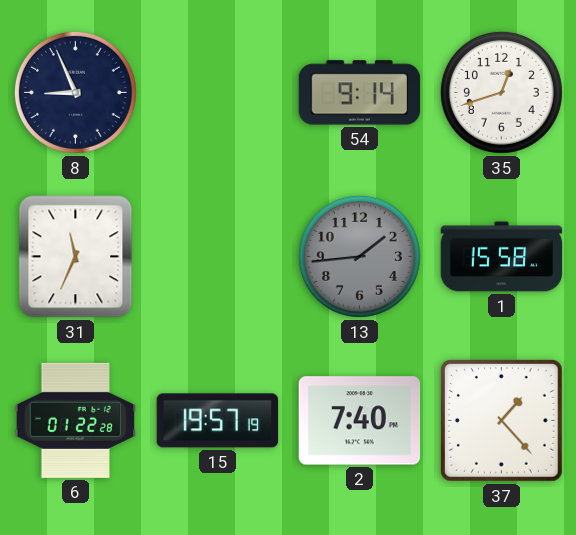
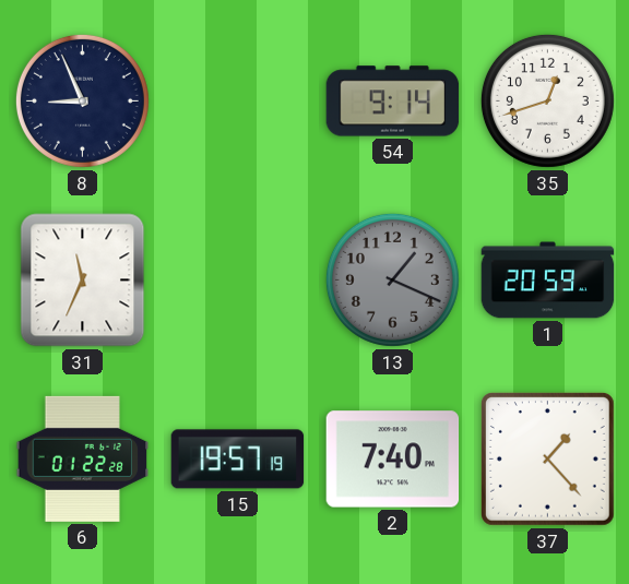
13: 1:44 -> 1:19
1: 15:58 -> 20:59
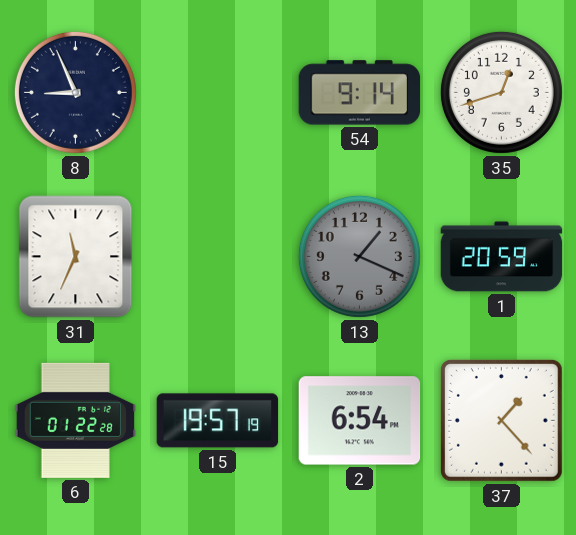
2: 7:40 -> 6:54
